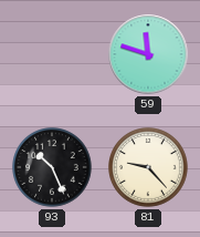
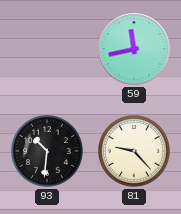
59: 11:48 -> 11:43
93: 10:26 -> 10:31
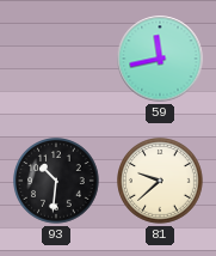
81: 9:23 -> 9:38
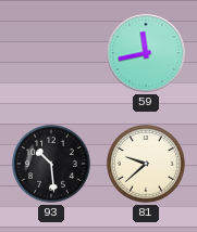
93: 10:31 -> 10:29
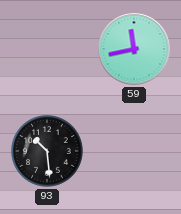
81: 9:38 -> none
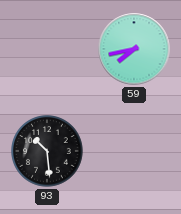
59: 11:43 -> 7:43
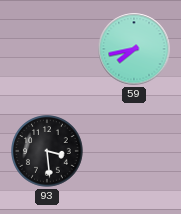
93: 10:29 -> 3:29
